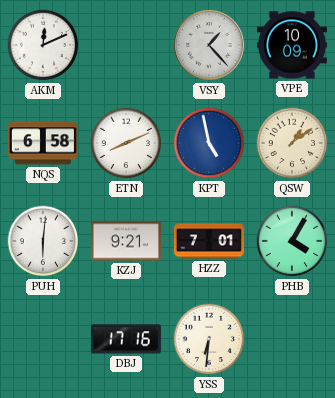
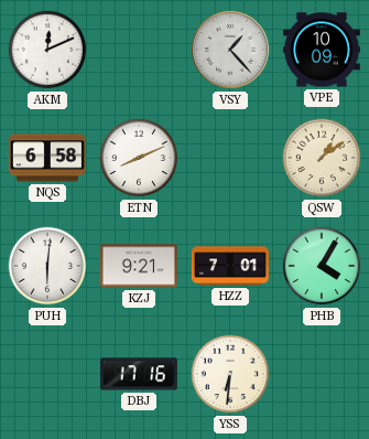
KPT: 4:58 -> none
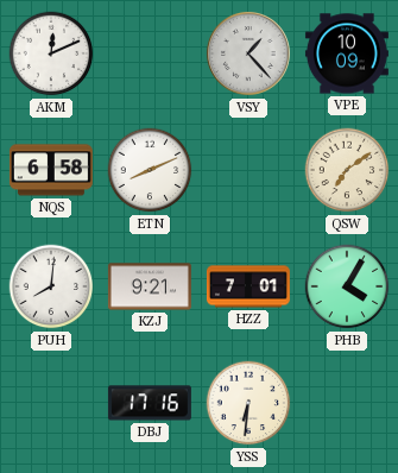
QSW: 1:09 -> 7:09
PUH: 6:01 -> 8:01
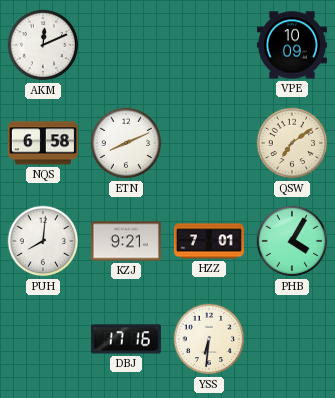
VSY: 1:23 -> none
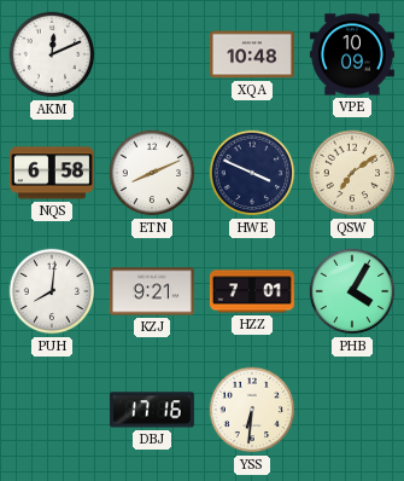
XQA: none -> 10:48
HWE: none -> 3:49
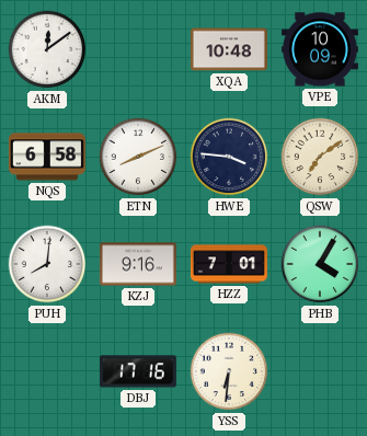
AKM: 12:11 -> 12:09
HWE: 3:49 -> 3:46
KZJ: 9:21 -> 9:16
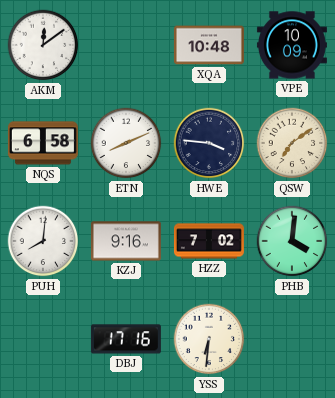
HZZ: 7:01 -> 7:02
PHB: 4:05 -> 4:01
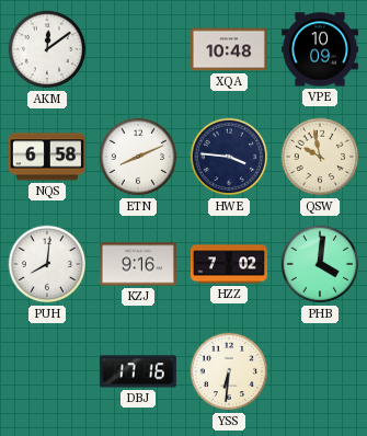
QSW: 7:09 -> 9:58
